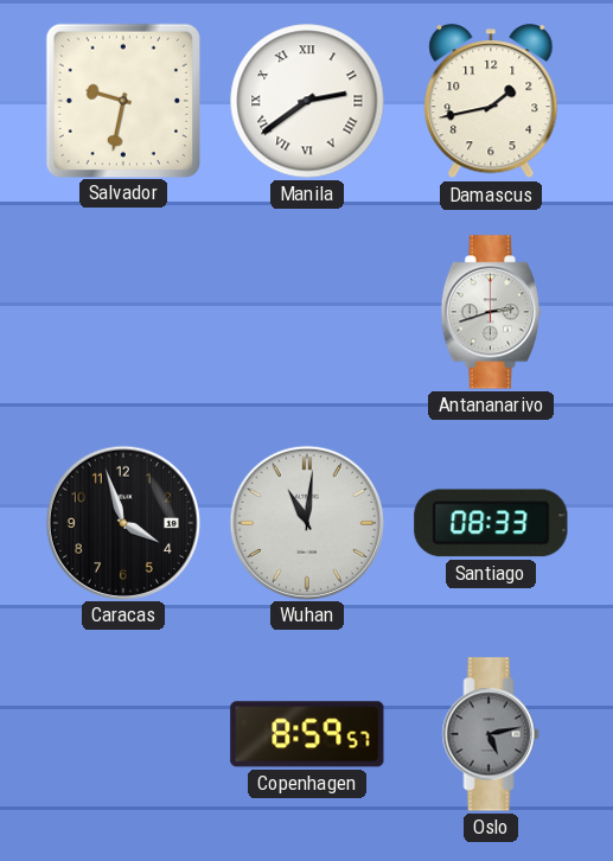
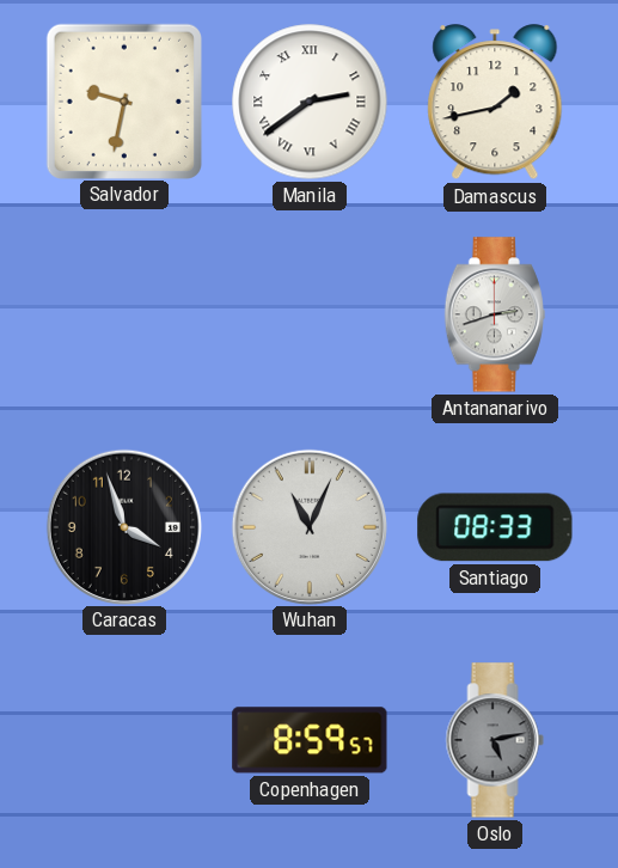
Wuhan: 11:01 -> 11:04
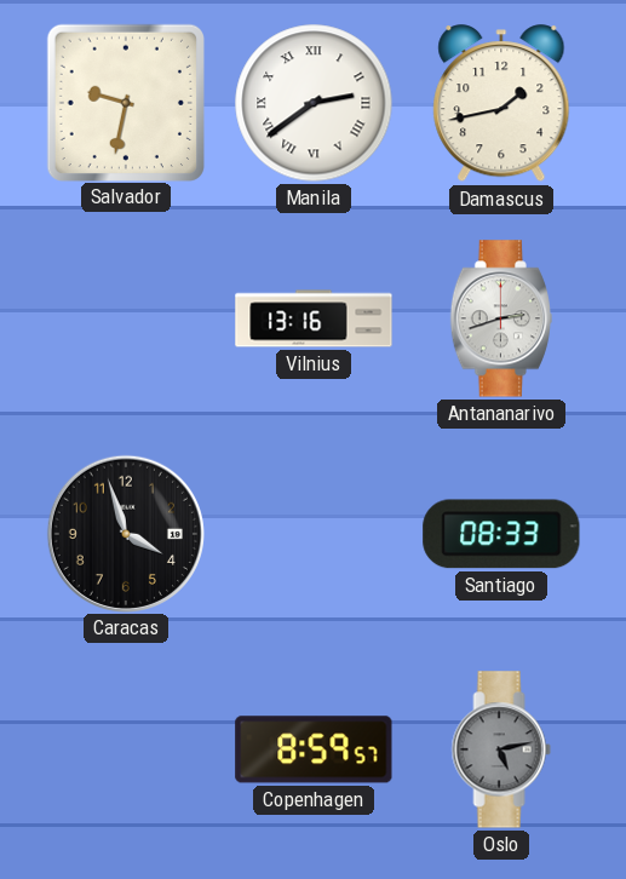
Vilnius: none -> 13:16
Wuhan: 11:04 -> none
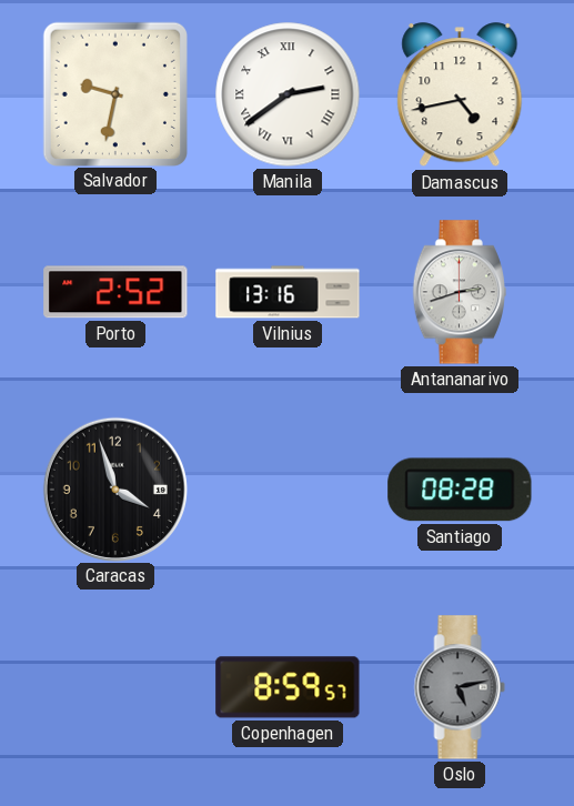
Damascus: 1:43 -> 4:43
Porto: none -> 2:52
Santiago: 08:33 -> 08:28
